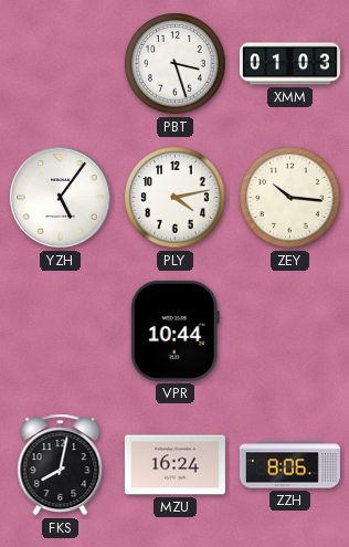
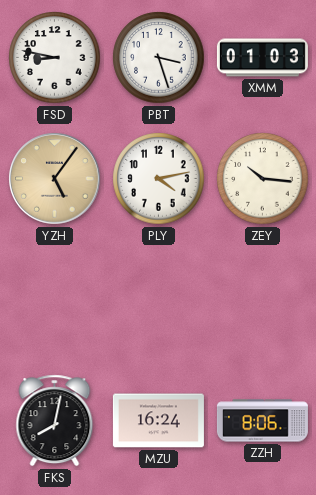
FSD: none -> 8:47
YZH dial: white -> champagne
VPR: 10:44 -> none
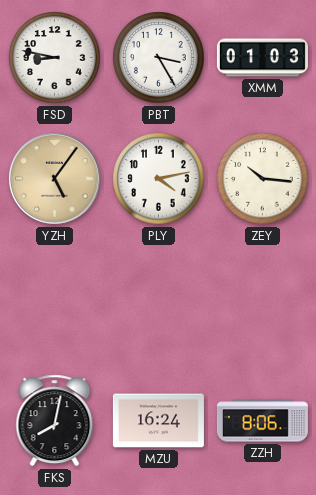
PBT: 3:27 -> 3:25
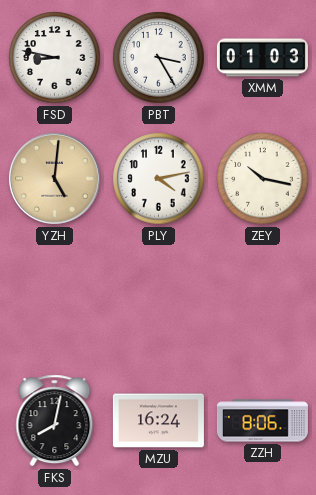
YZH: 5:06 -> 5:01
ZEY: 10:16 -> 10:17
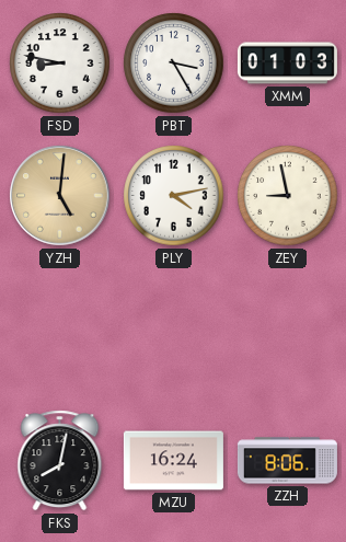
ZEY: 10:17 -> 8:58
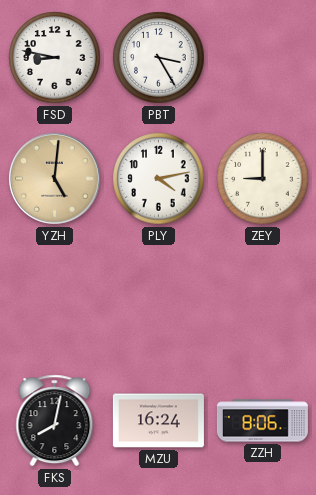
XMM: 01:03 -> none
ZEY: 8:58 -> 9:00
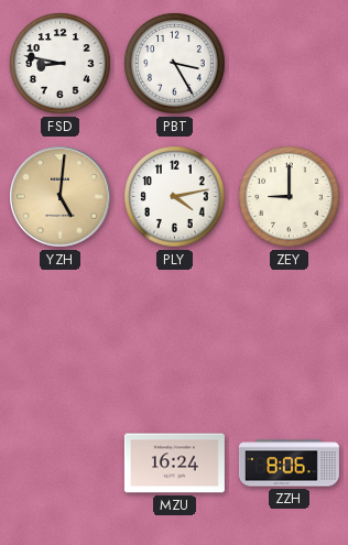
FKS: 8:02 -> none
